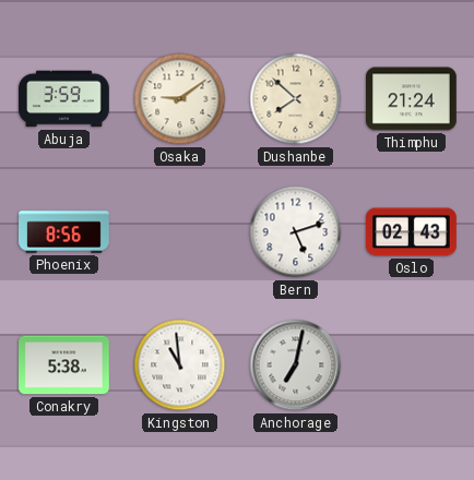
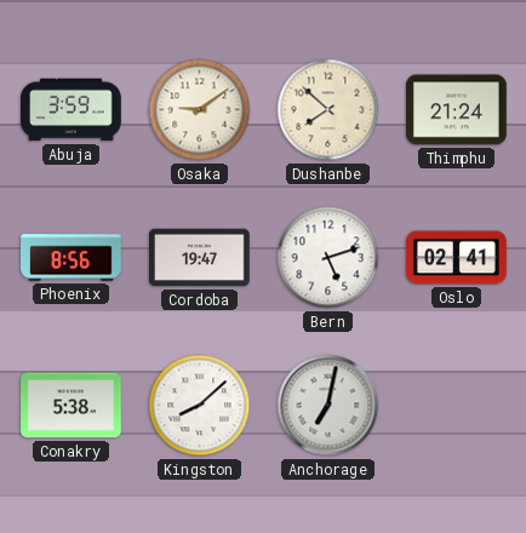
Cordoba: none -> 19:47
Oslo: 02:43 -> 02:41
Kingston: 10:59 -> 8:08
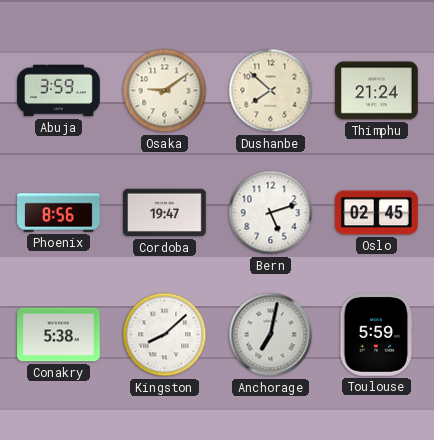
Oslo: 02:41 -> 02:45
Toulouse: none -> 5:59
